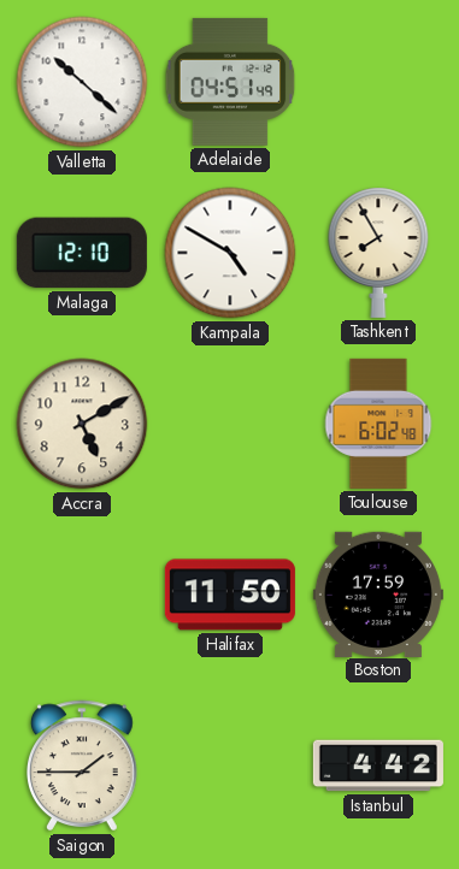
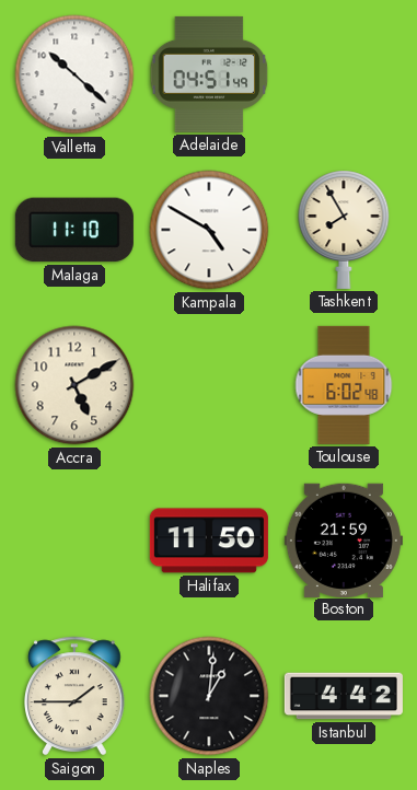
Malaga: 12:10 -> 11:10
Boston: 17:59 -> 21:59
Naples: none -> 1:01
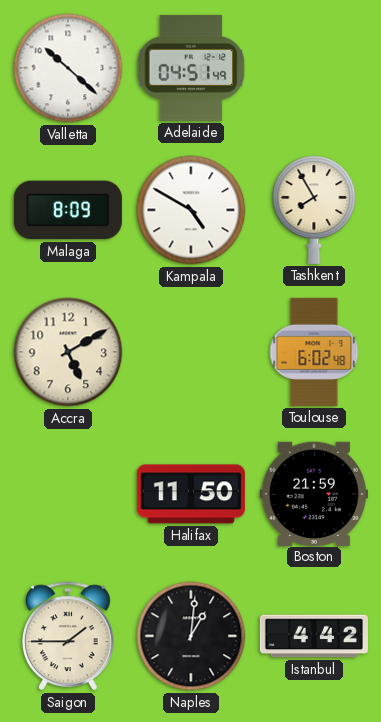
Malaga: 11:10 -> 8:09
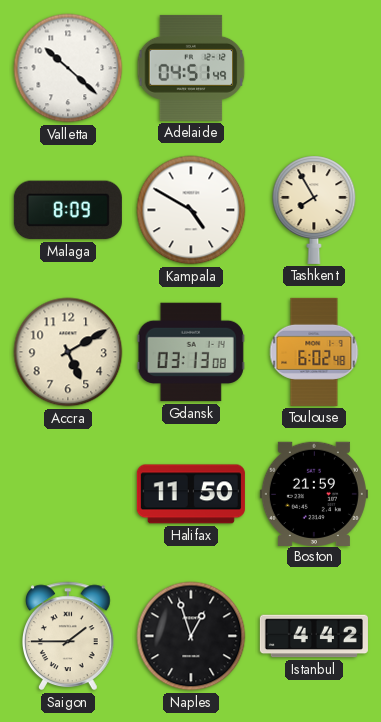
Gdansk: none -> 03:13
Naples: 1:01 -> 12:57
